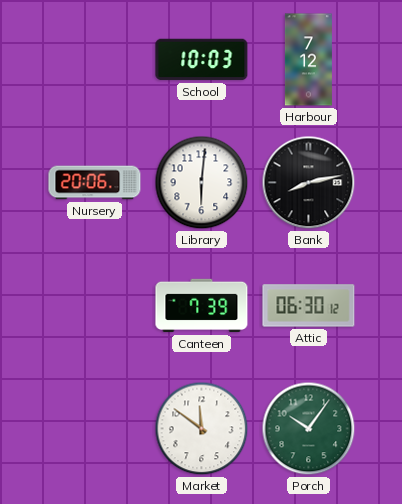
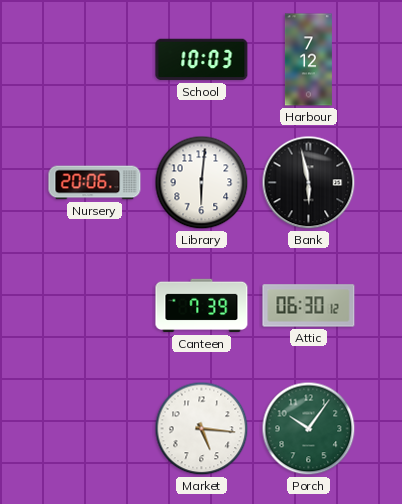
Bank: 8:13 -> 5:58
Market: 11:51 -> 5:16
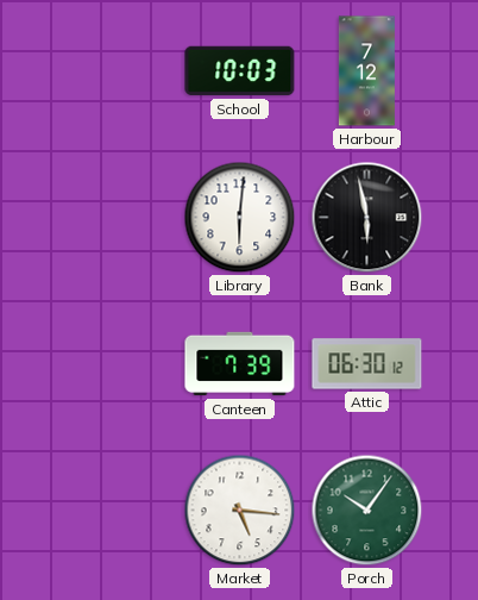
Nursery: 20:06 -> none
